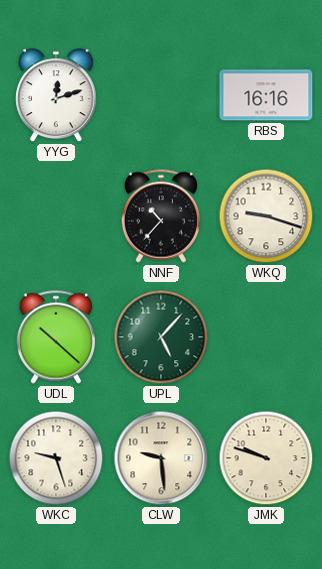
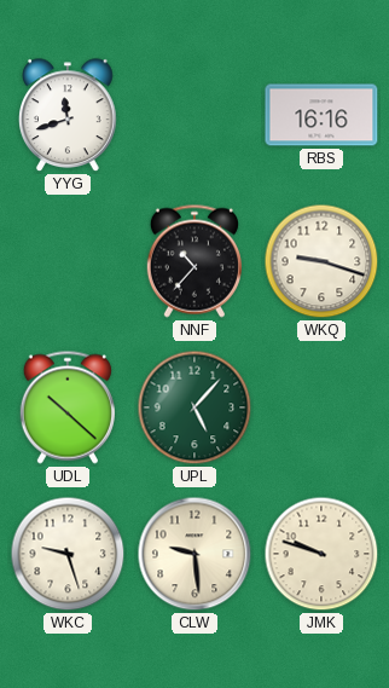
YYG: 12:12 -> 11:42
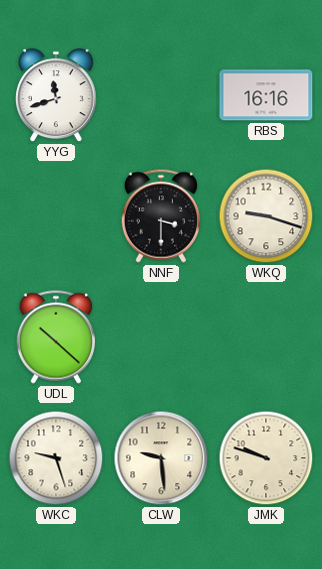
NNF: 10:37 -> 3:30
UPL: 5:07 -> none
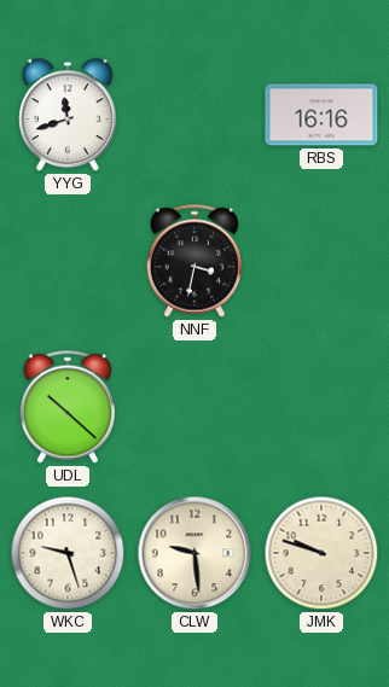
NNF: 3:30 -> 3:32
WKQ: 9:18 -> none
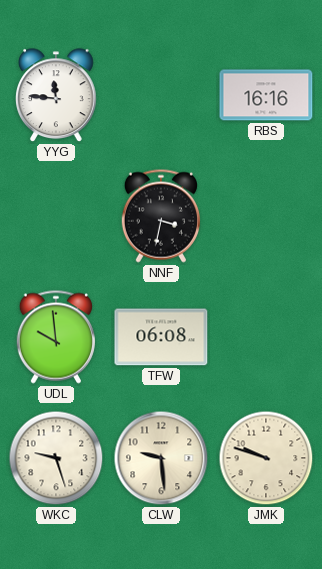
YYG: 11:42 -> 11:46
UDL: 10:22 -> 9:59
TFW: none -> 06:08
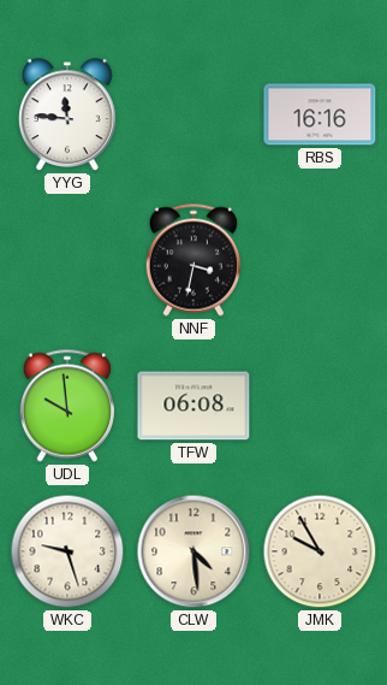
CLW: 9:29 -> 4:29
JMK: 9:48 -> 9:55
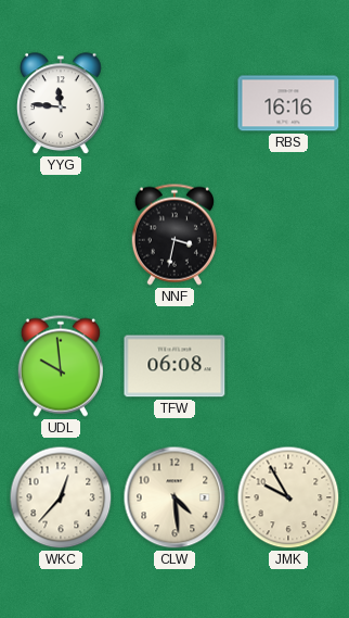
WKC: 9:27 -> 12:37
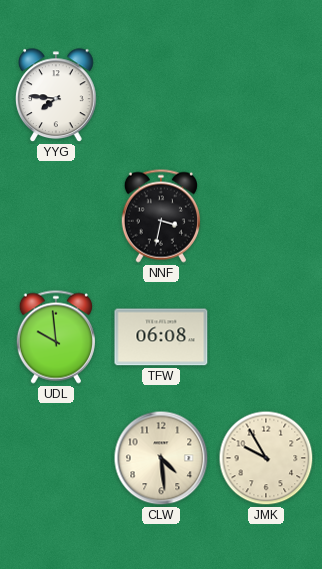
YYG: 11:46 -> 7:46
RBS: 16:16 -> none
WKC: 12:37 -> none
